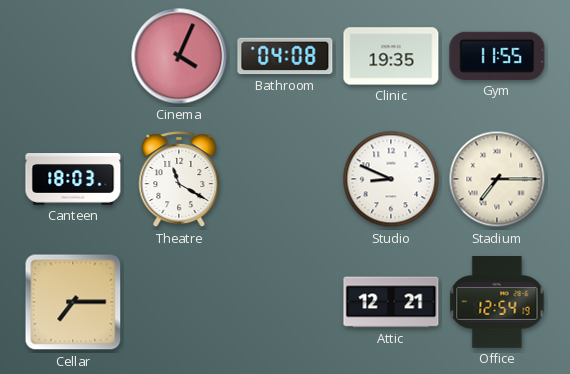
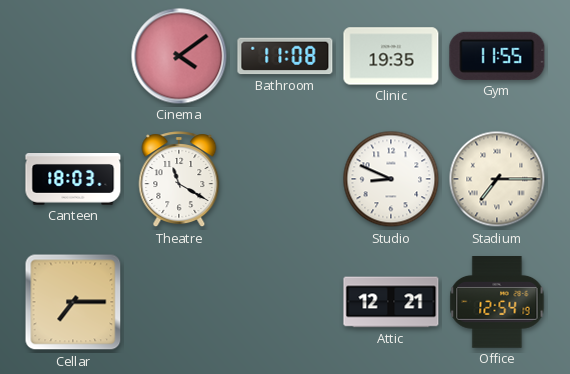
Cinema: 4:04 -> 4:09
Bathroom: 04:08 -> 11:08
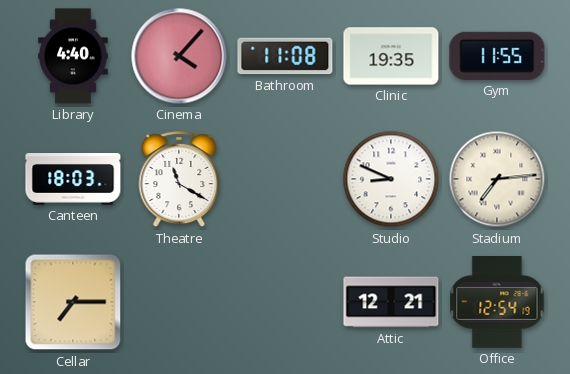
Library: none -> 4:40
Cinema: 4:09 -> 4:07
Stadium: 7:15 -> 7:14
